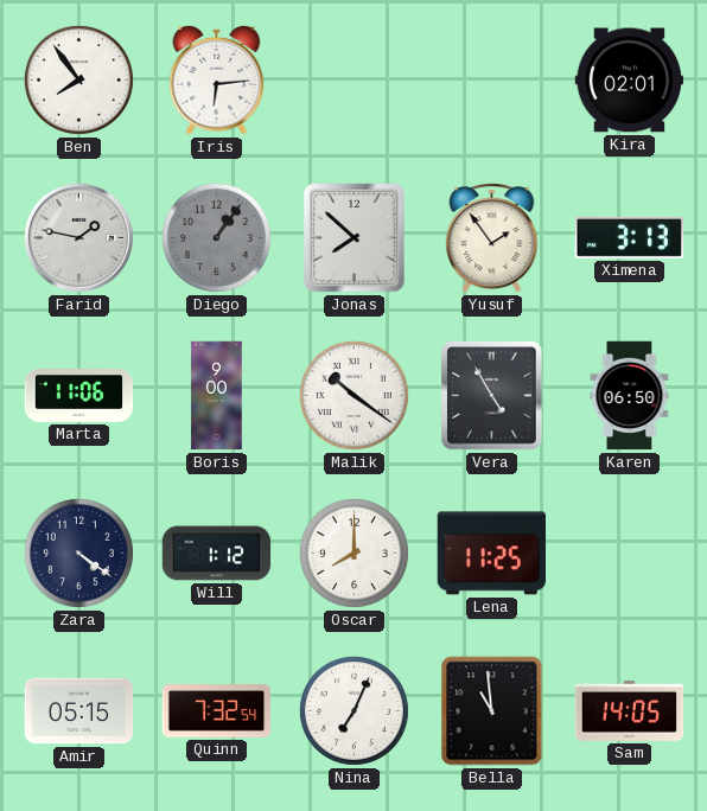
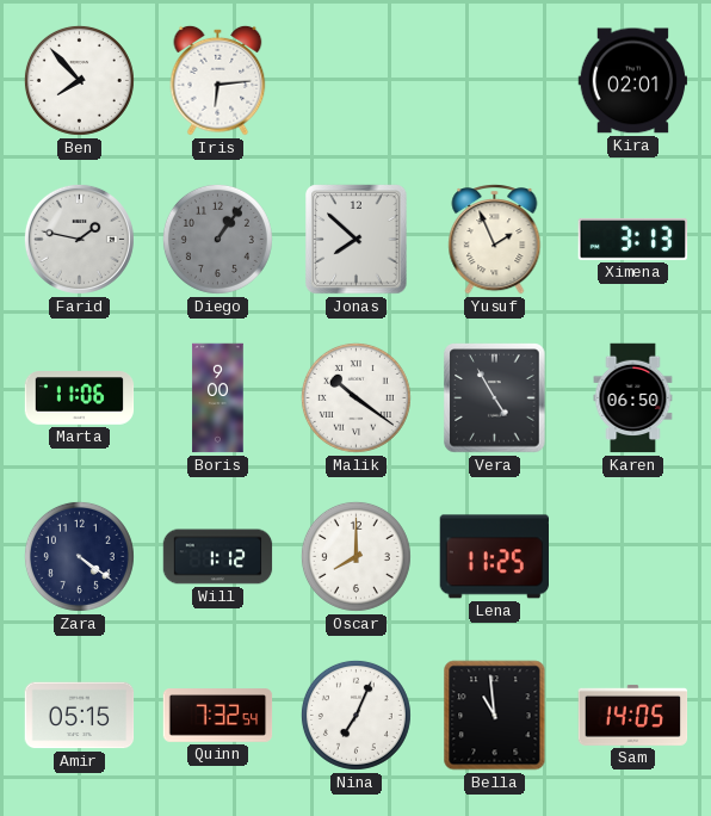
Ben: 7:54 -> 7:53
Yusuf: 1:54 -> 1:56
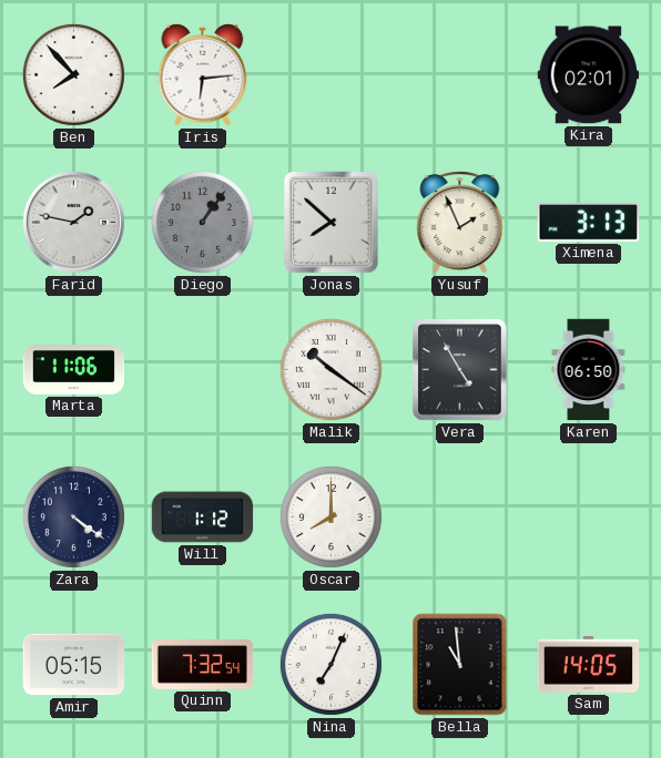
Boris: 9:00 -> none
Lena: 11:25 -> none
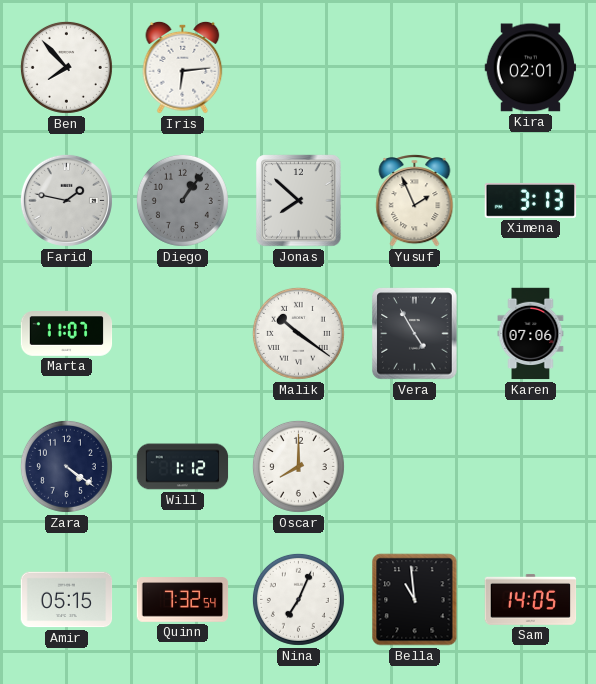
Marta: 11:06 -> 11:07
Karen: 06:50 -> 07:06
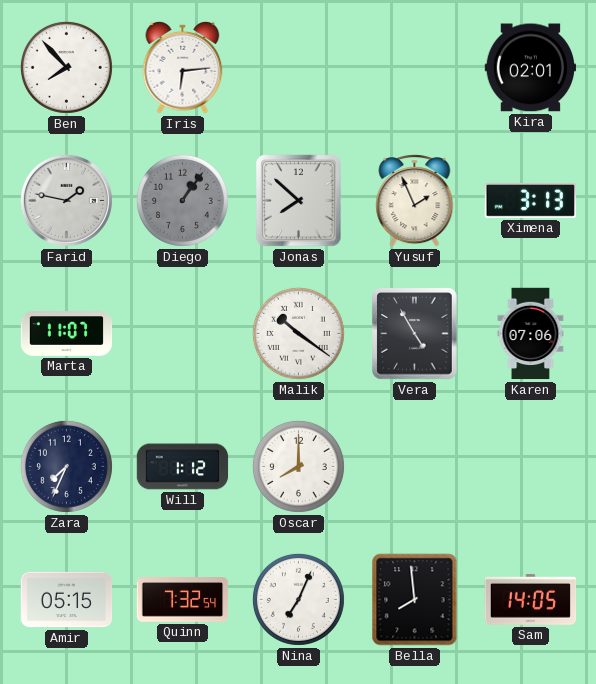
Zara: 4:21 -> 7:34
Bella: 10:59 -> 7:59
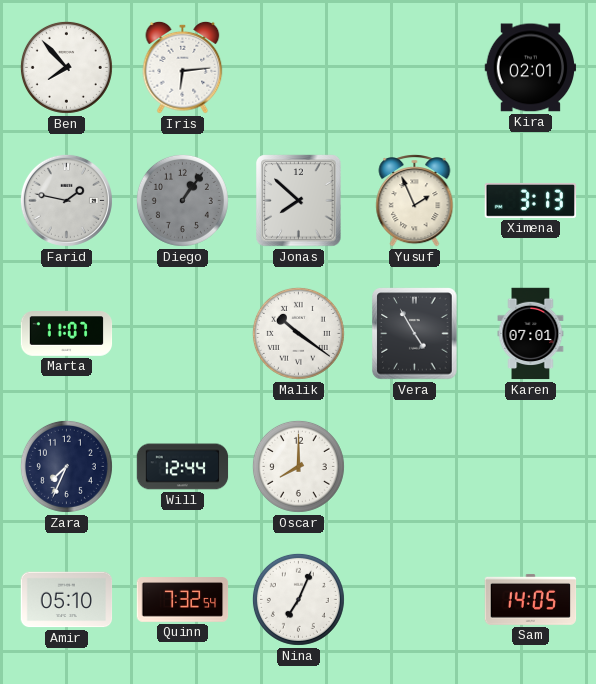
Karen: 07:06 -> 07:01
Will: 1:12 -> 12:44
Amir: 05:15 -> 05:10
Bella: 7:59 -> none
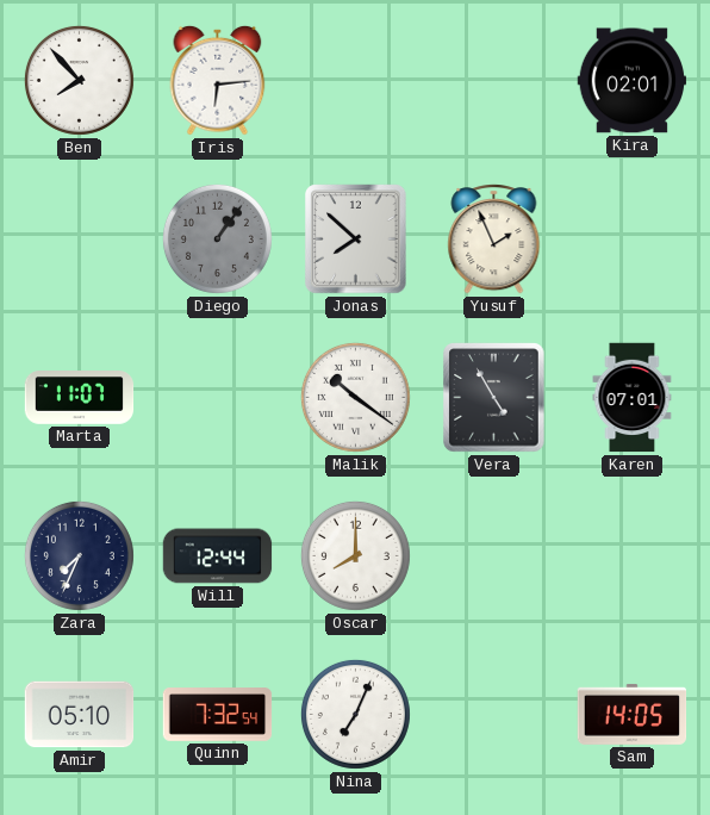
Farid: 1:47 -> none
Ximena: 3:13 -> none
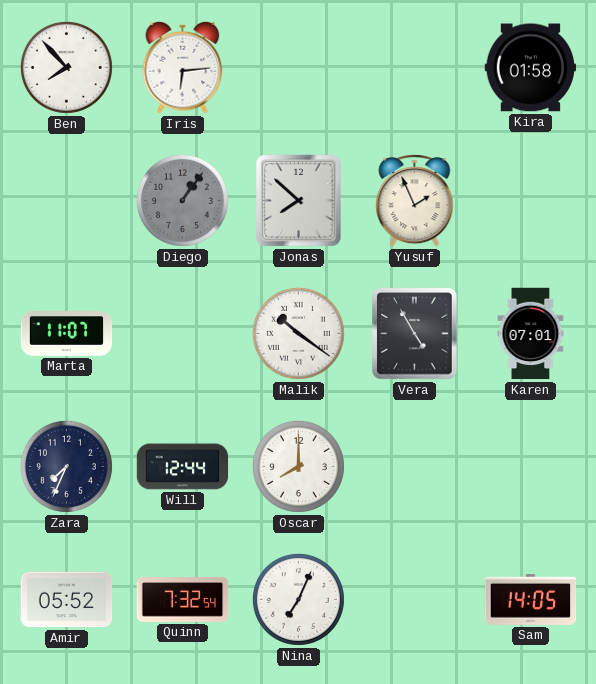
Kira: 02:01 -> 01:58
Amir: 05:10 -> 05:52
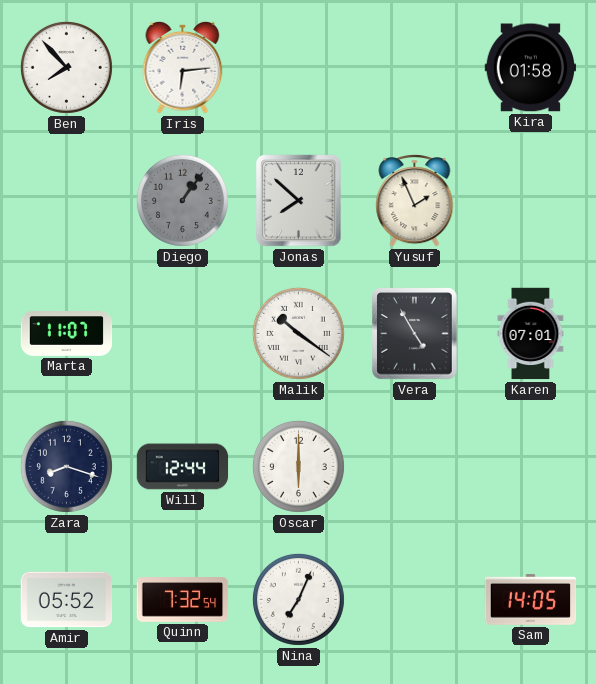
Zara: 7:34 -> 8:18
Oscar: 8:00 -> 6:00
